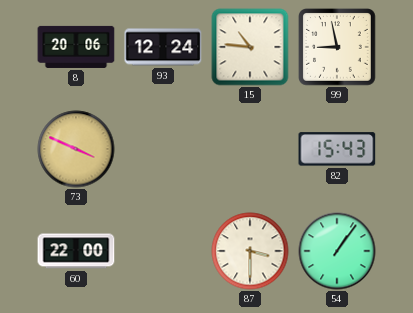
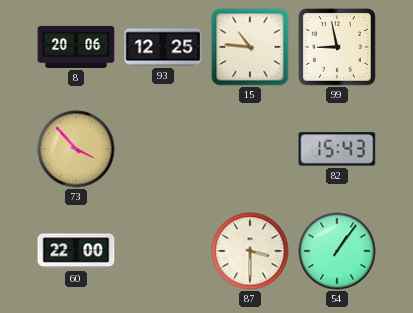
93: 12:24 -> 12:25
73: 3:49 -> 3:53
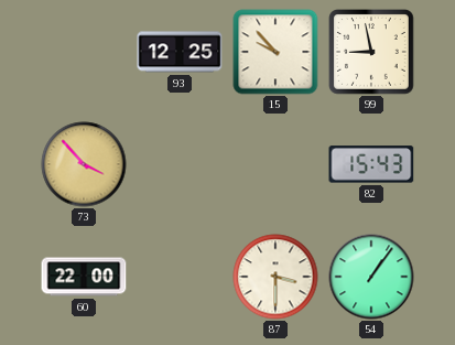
8: 20:06 -> none
15: 10:46 -> 9:53
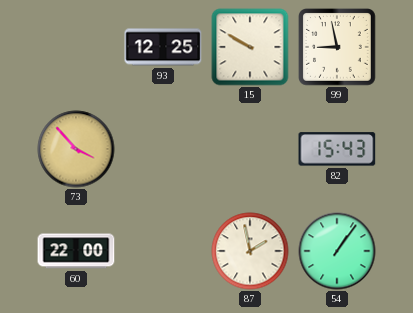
15: 9:53 -> 9:50
87: 3:30 -> 1:58
